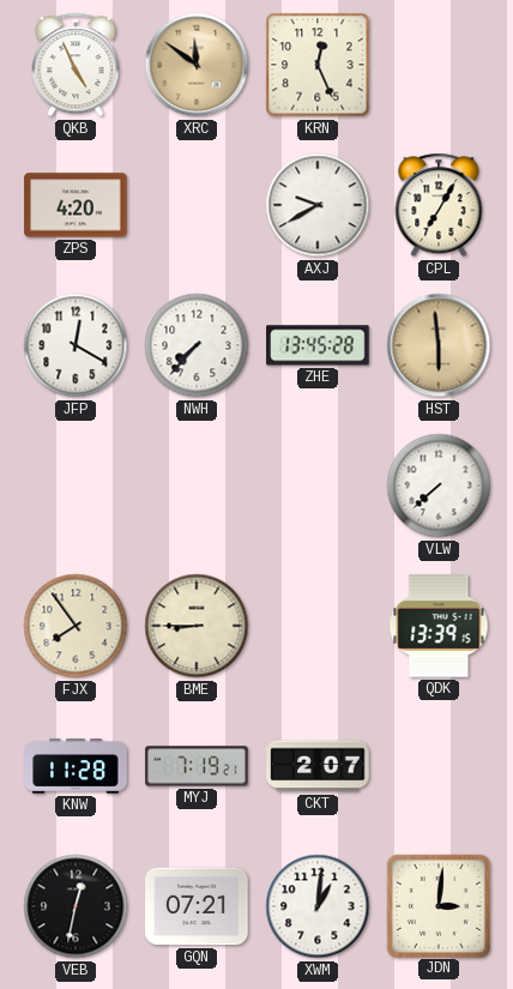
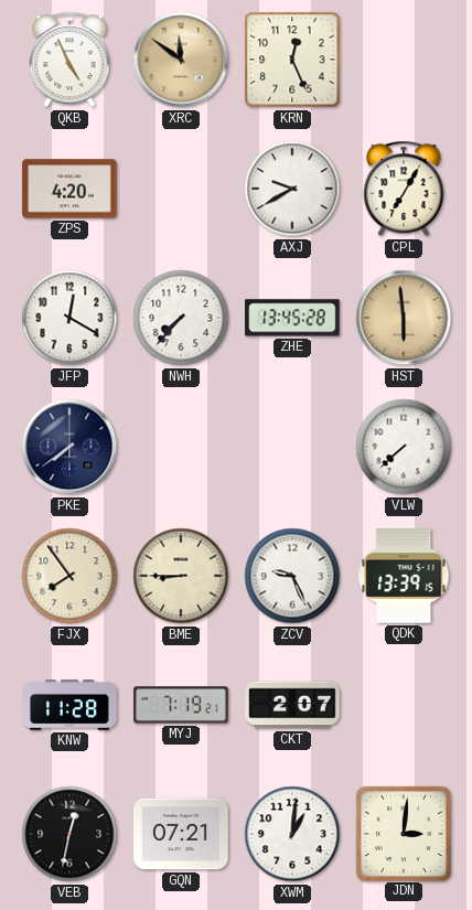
PKE: none -> 7:39
ZCV: none -> 9:26
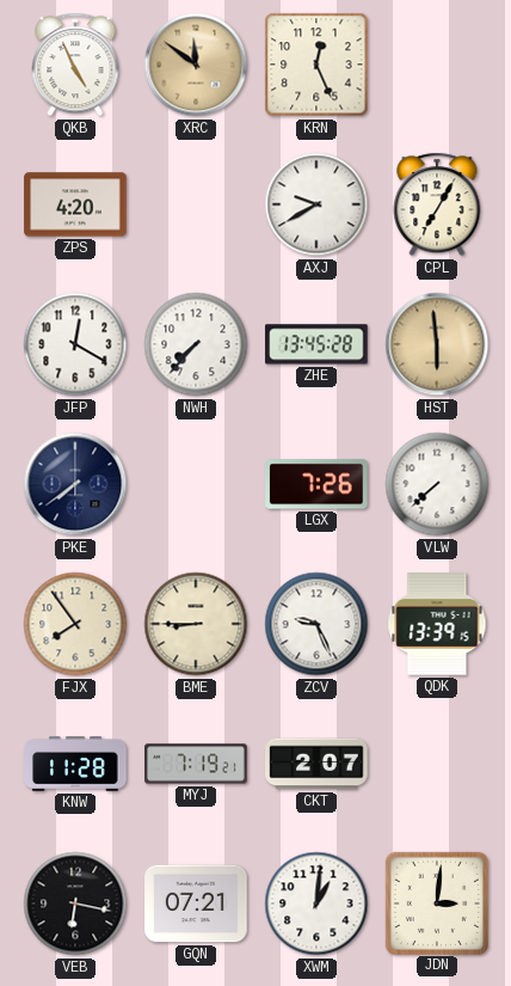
LGX: none -> 7:26
VEB: 12:32 -> 6:17
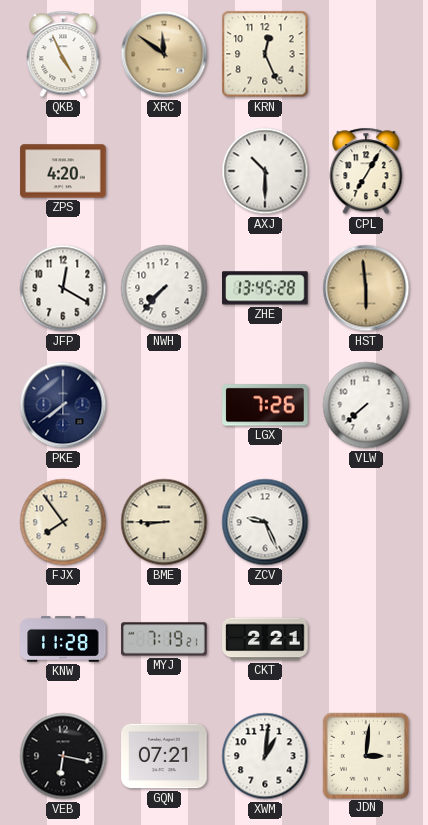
AXJ: 9:40 -> 10:30
QDK: 13:39 -> none
CKT: 2:07 -> 2:21
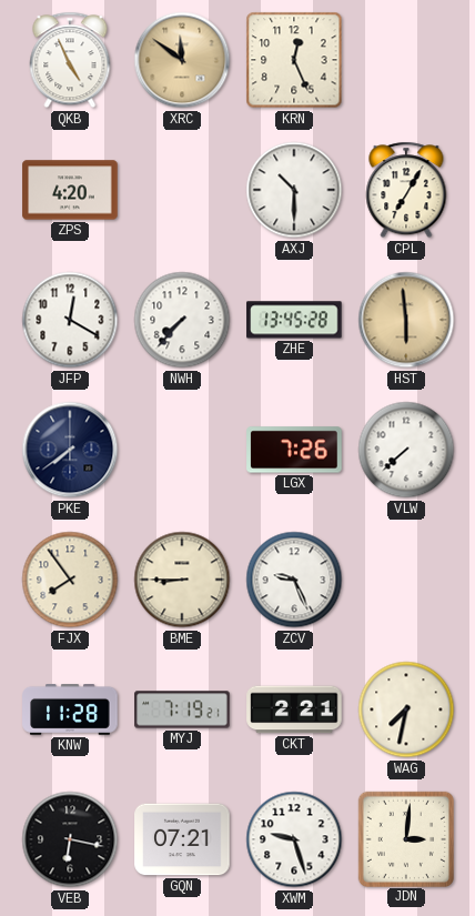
WAG: none -> 7:32
XWM: 1:01 -> 9:27
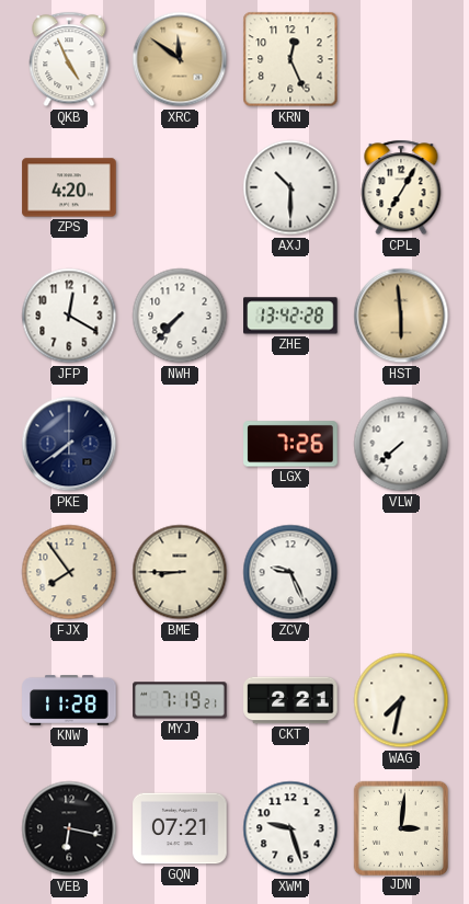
ZHE: 13:45 -> 13:42
